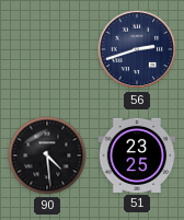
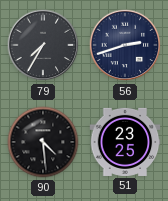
79: none -> 7:35
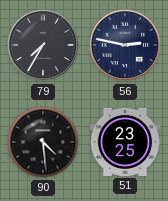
56: 2:42 -> 2:47
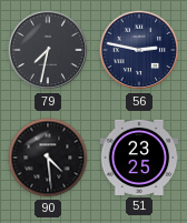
79: 7:35 -> 7:32
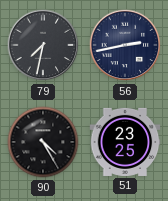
56: 2:47 -> 2:43
90: 4:29 -> 4:25
